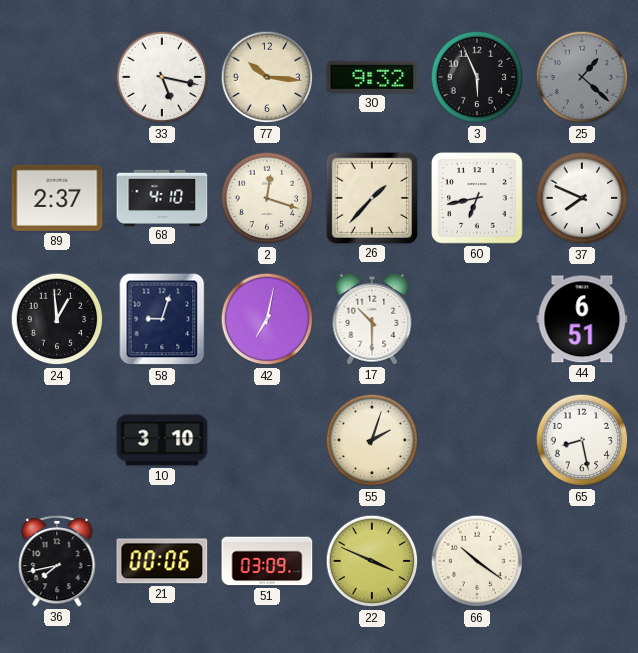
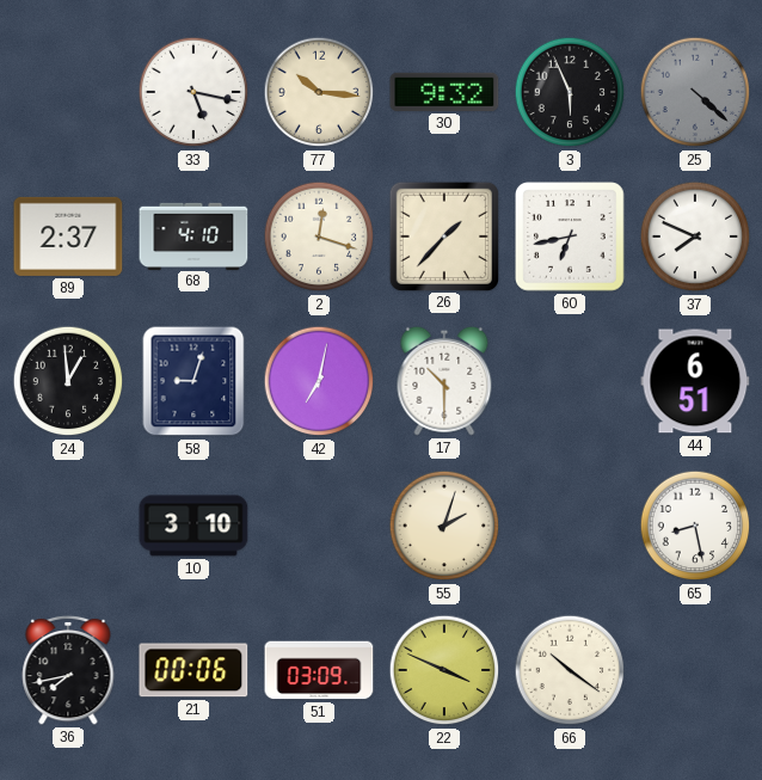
25: 1:22 -> 4:22
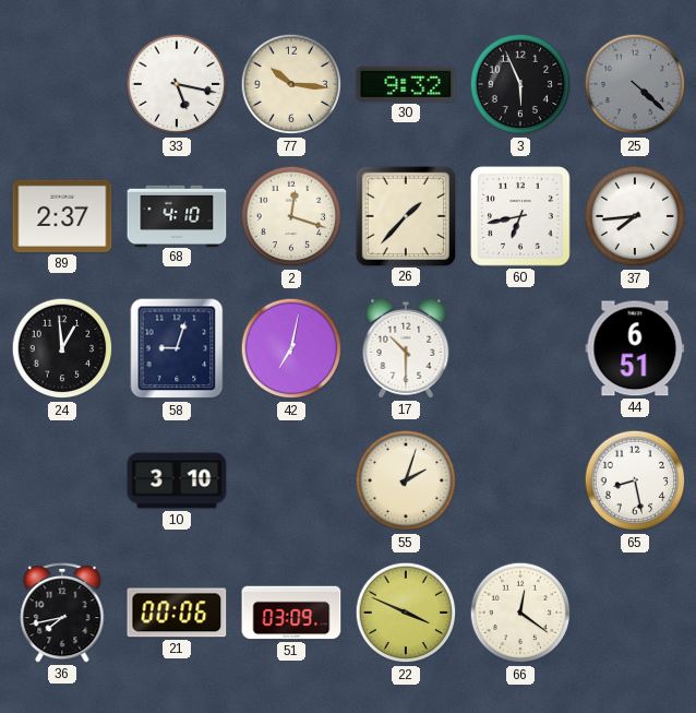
37: 7:49 -> 7:44
66: 10:21 -> 12:21
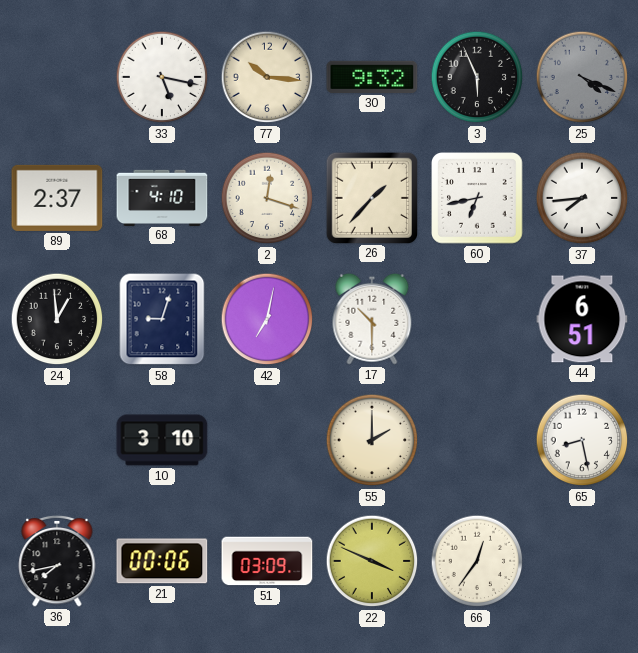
25: 4:22 -> 4:19
55: 2:03 -> 2:00
66: 12:21 -> 12:36
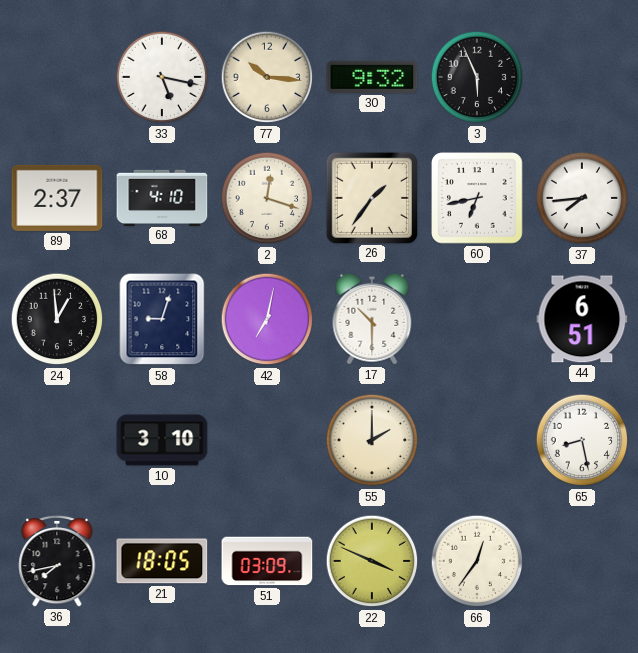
25: 4:19 -> none
26: 1:37 -> 1:36
21: 00:06 -> 18:05
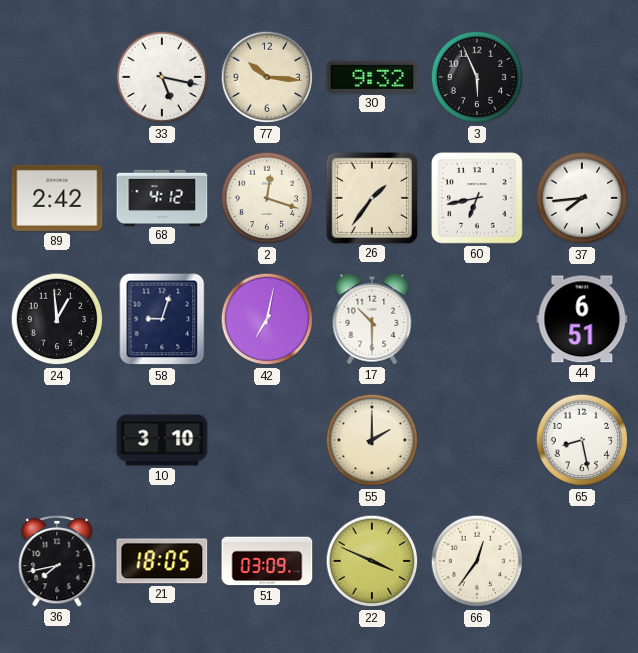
89: 2:37 -> 2:42
68: 4:10 -> 4:12
